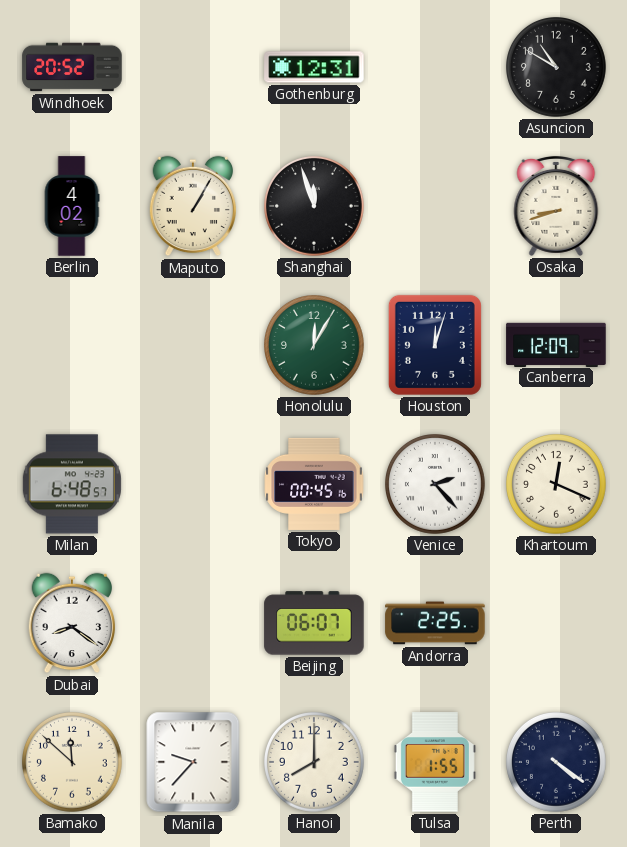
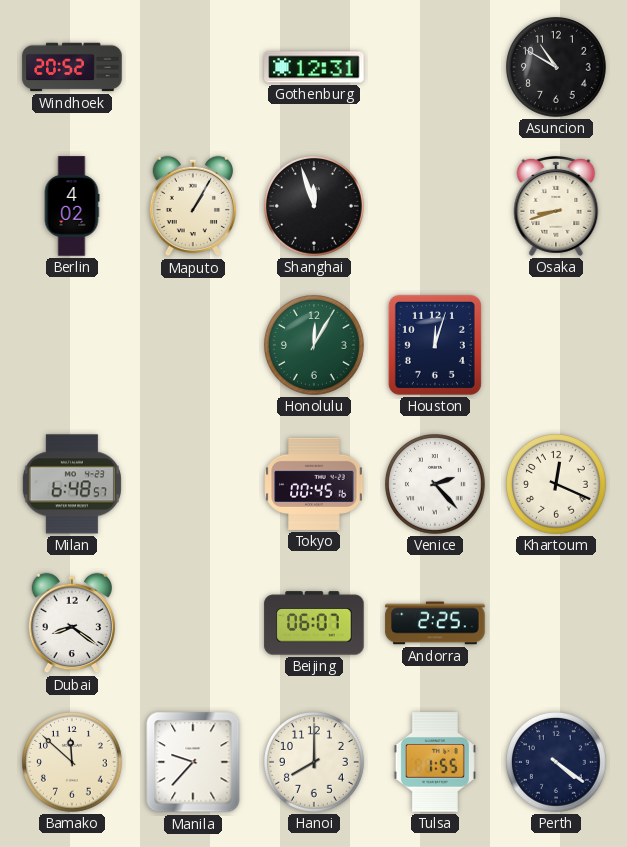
Canberra: 12:09 -> none
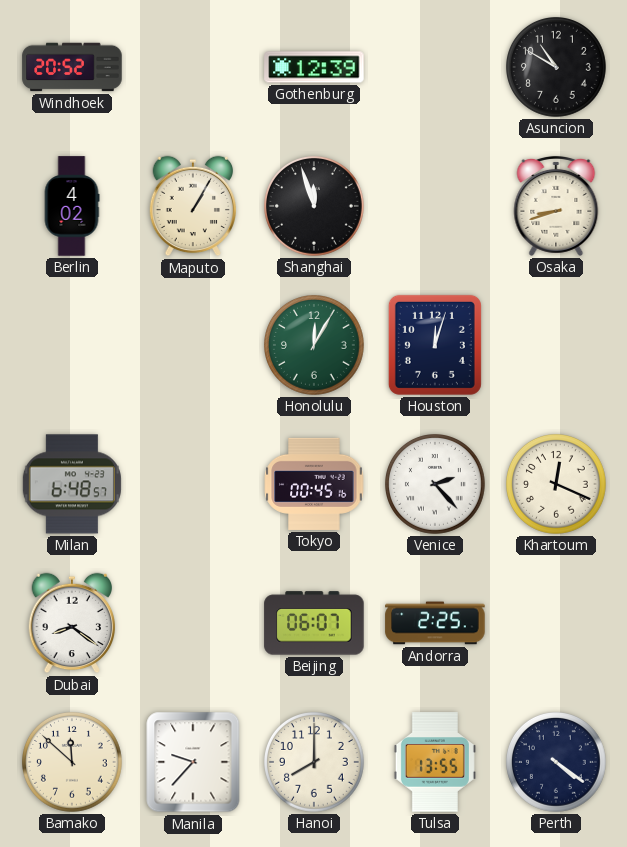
Gothenburg: 12:31 -> 12:39
Tulsa: 1:55 -> 13:55
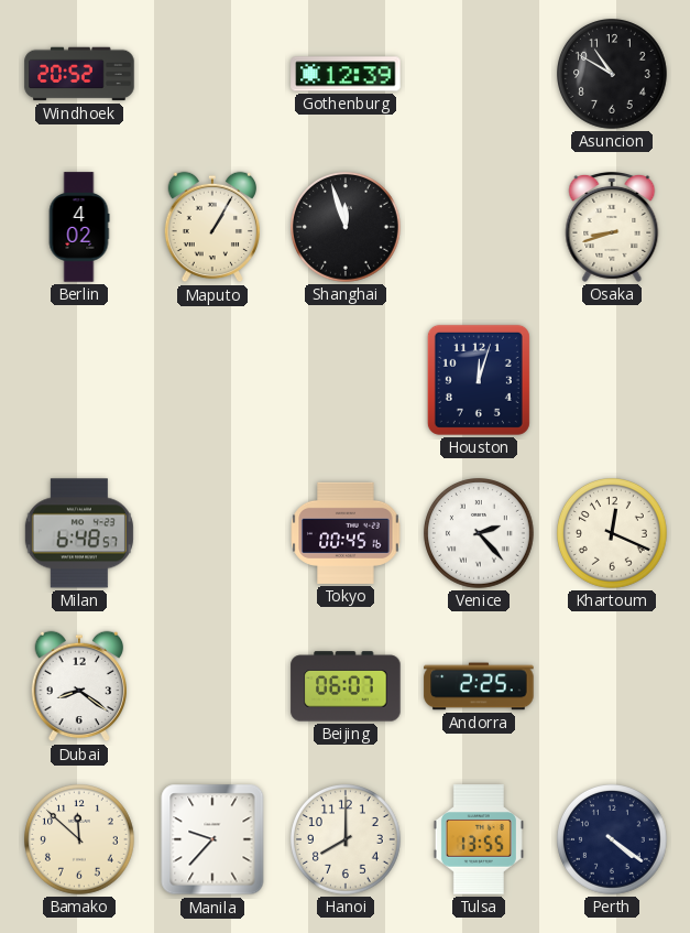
Honolulu: 12:05 -> none
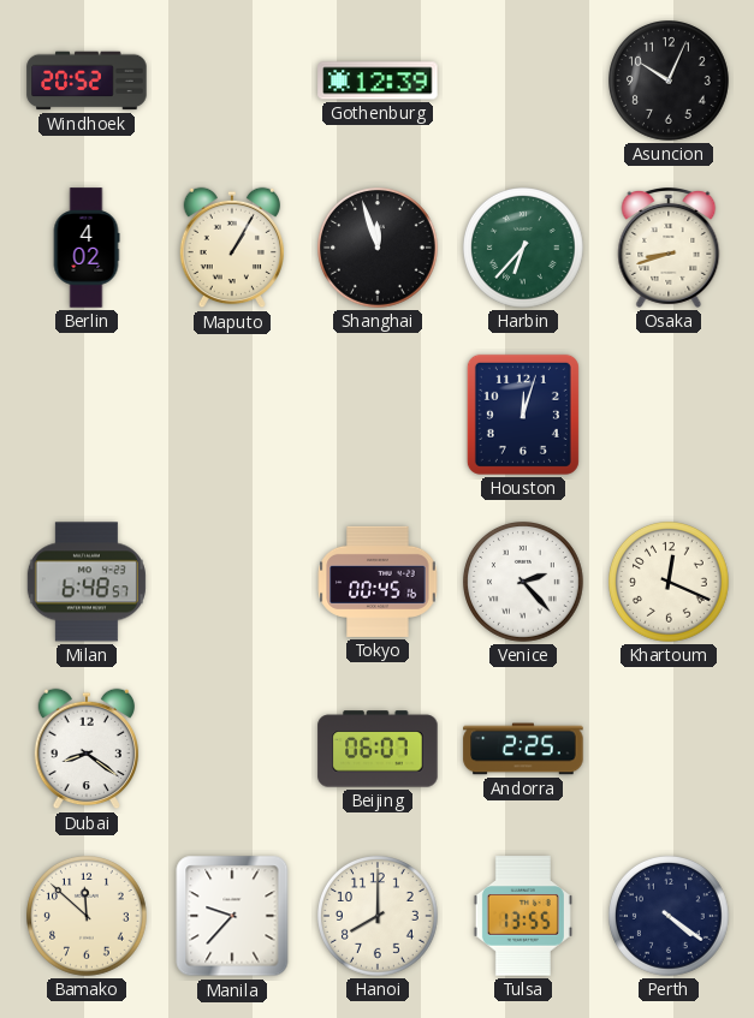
Asuncion: 10:50 -> 10:04
Harbin: none -> 6:37
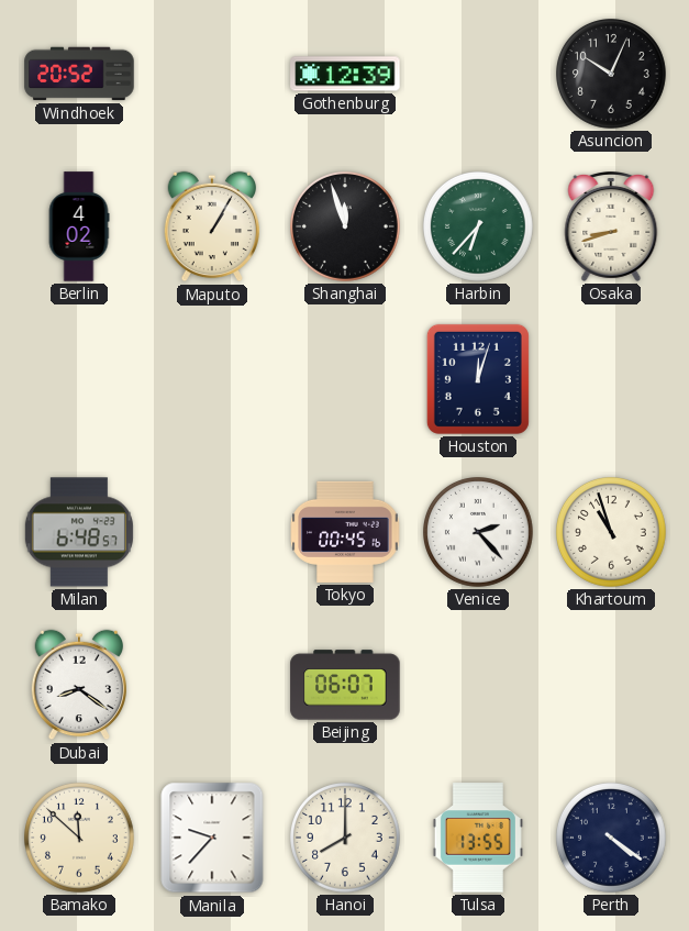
Khartoum: 12:19 -> 10:57
Andorra: 2:25 -> none
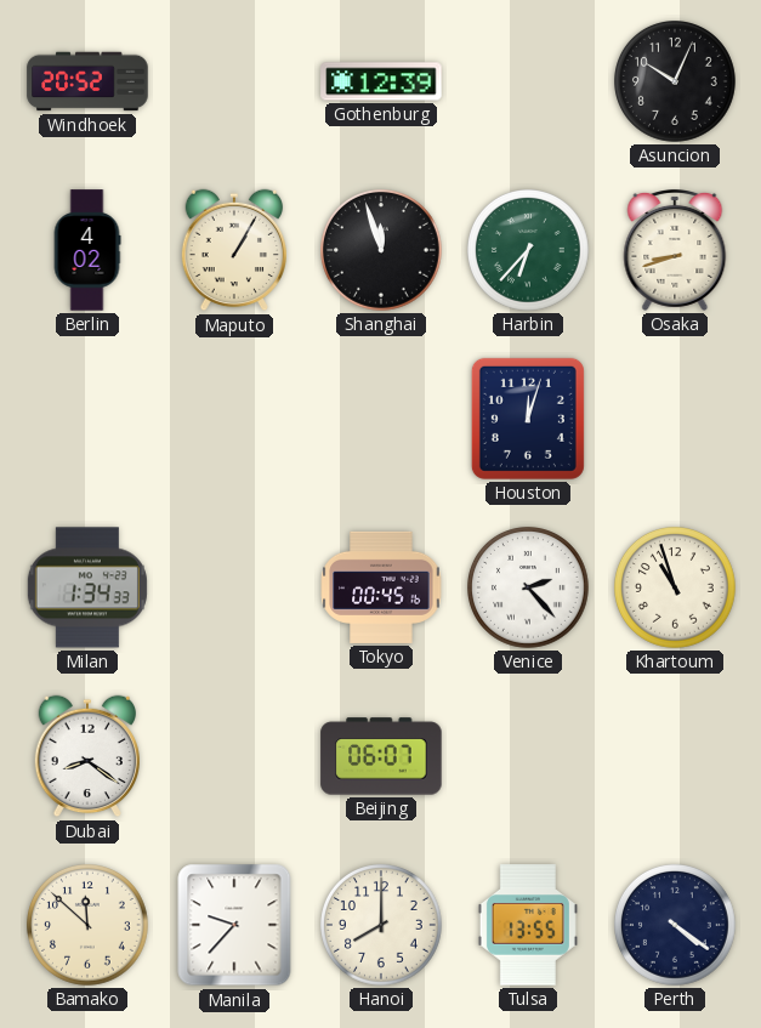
Milan: 6:48 -> 1:34
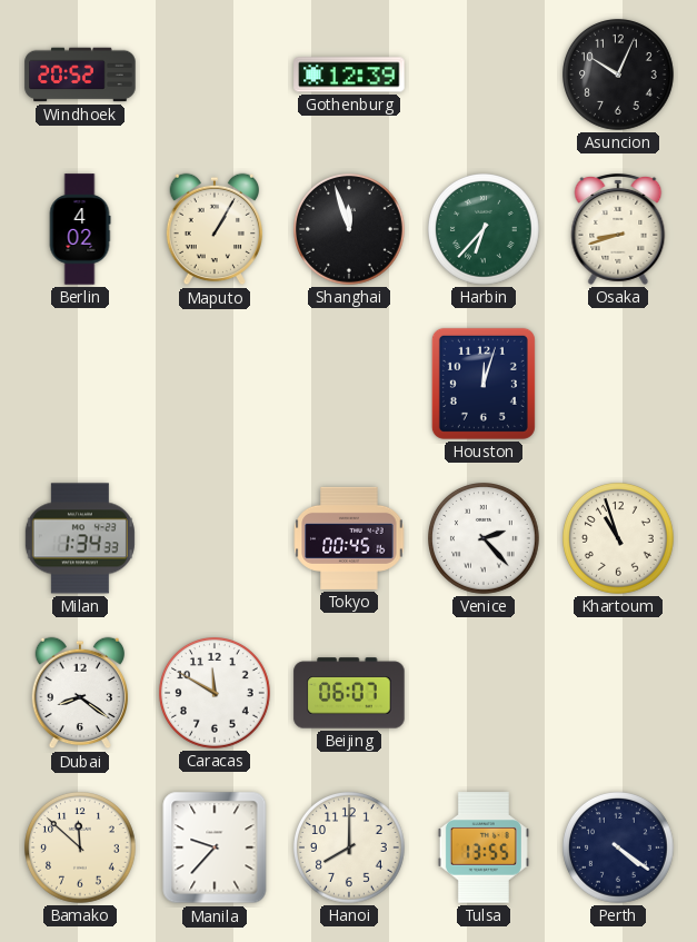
Caracas: none -> 11:50
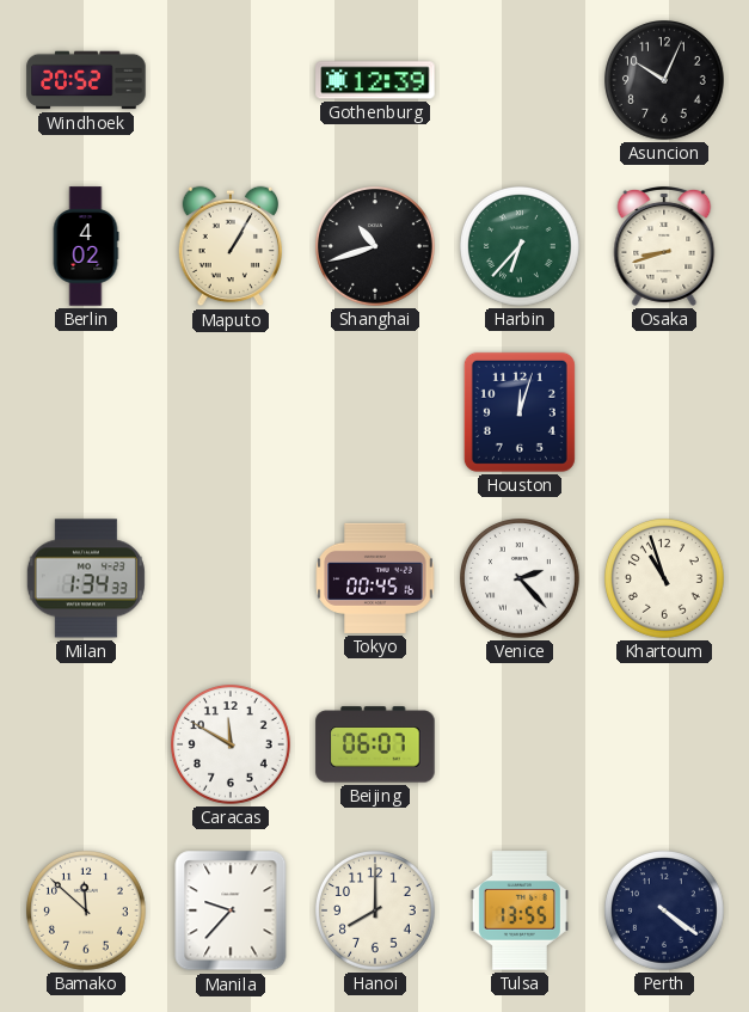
Shanghai: 11:57 -> 10:42
Dubai: 8:21 -> none
